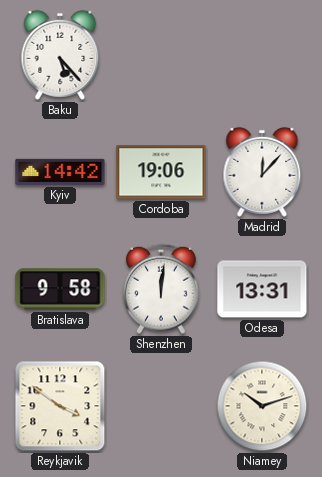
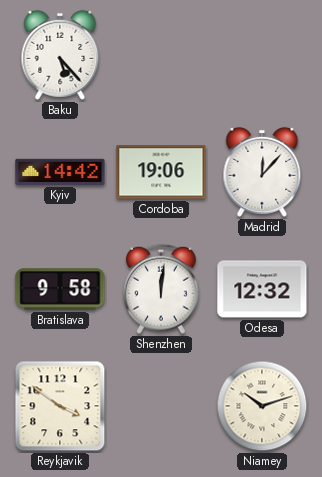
Odesa: 13:31 -> 12:32
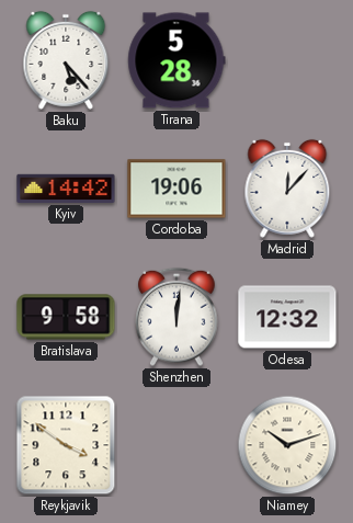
Tirana: none -> 5:28
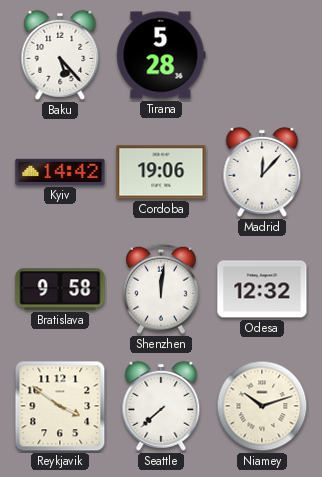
Seattle: none -> 7:38
